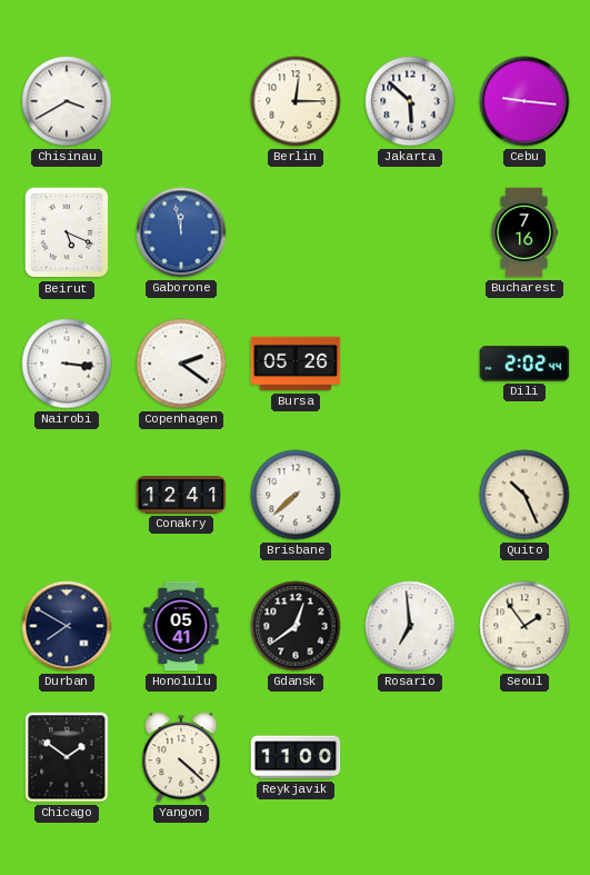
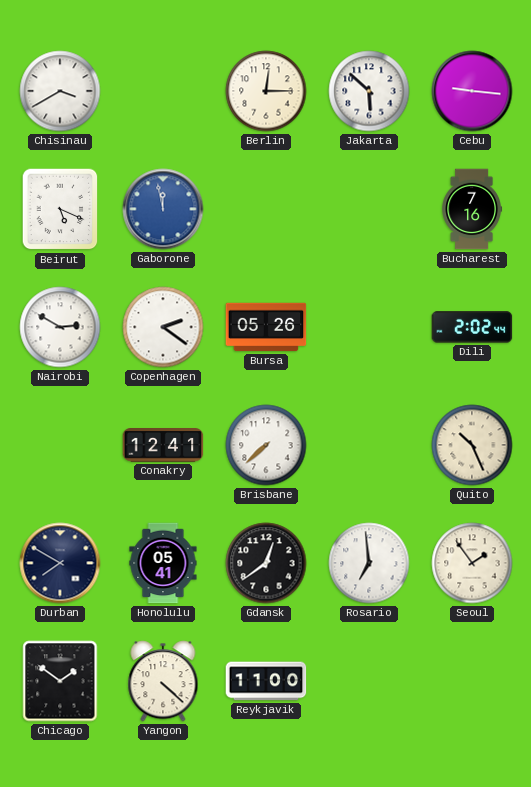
Nairobi: 3:16 -> 2:50
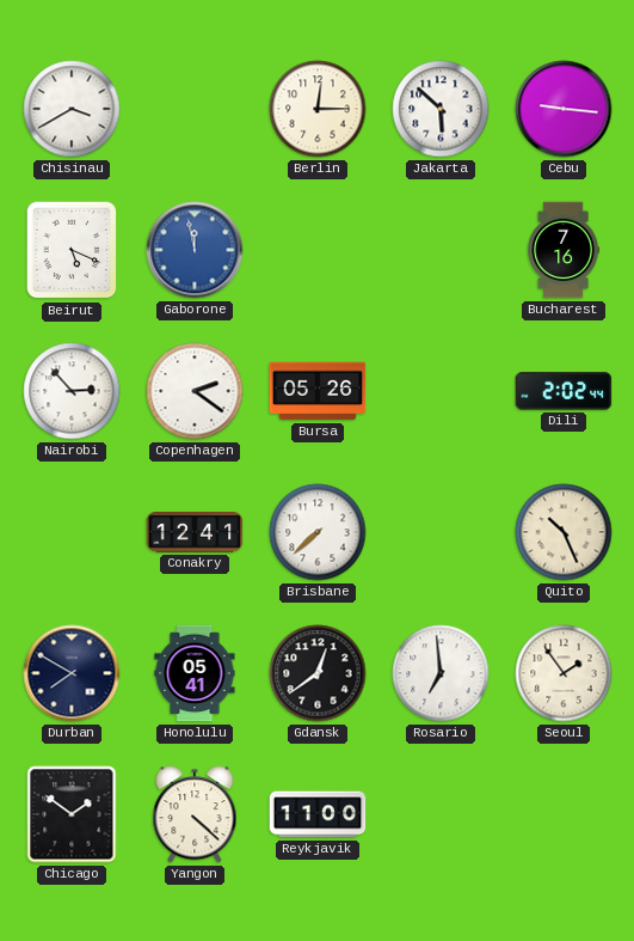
Nairobi: 2:50 -> 2:53
